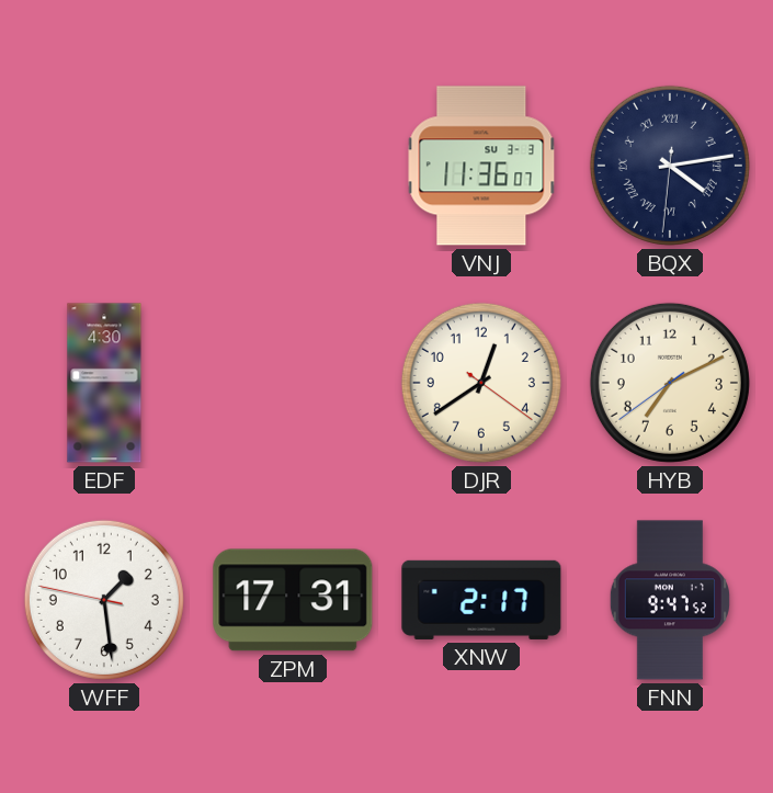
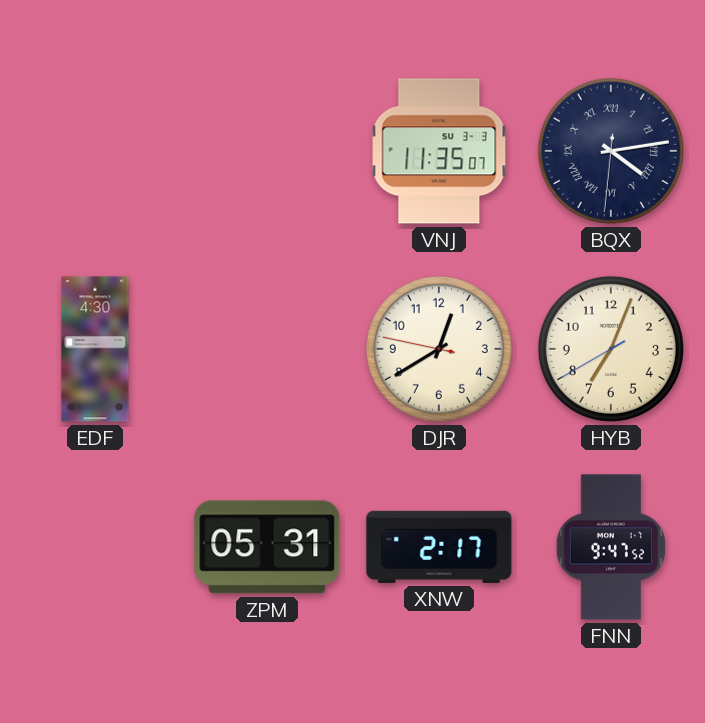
VNJ: 11:36 -> 11:35
DJR: 12:39:21 -> 12:39:47
HYB: 7:10 -> 7:03
WFF: 1:28 -> none
ZPM: 17:31 -> 05:31
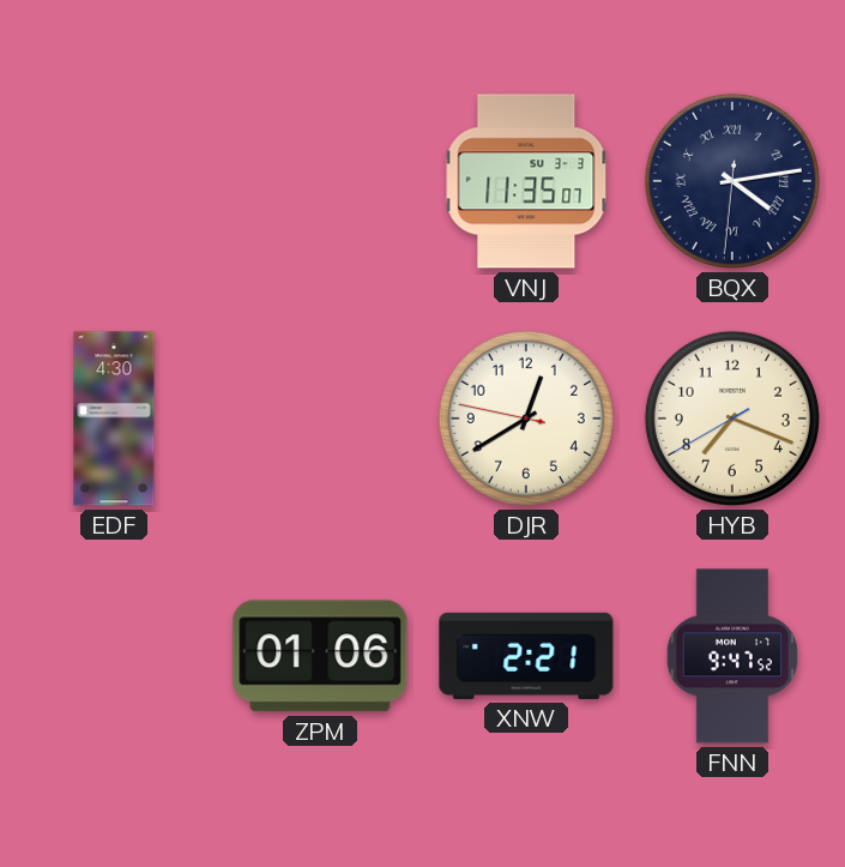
HYB: 7:03 -> 7:18
ZPM: 05:31 -> 01:06
XNW: 2:17 -> 2:21
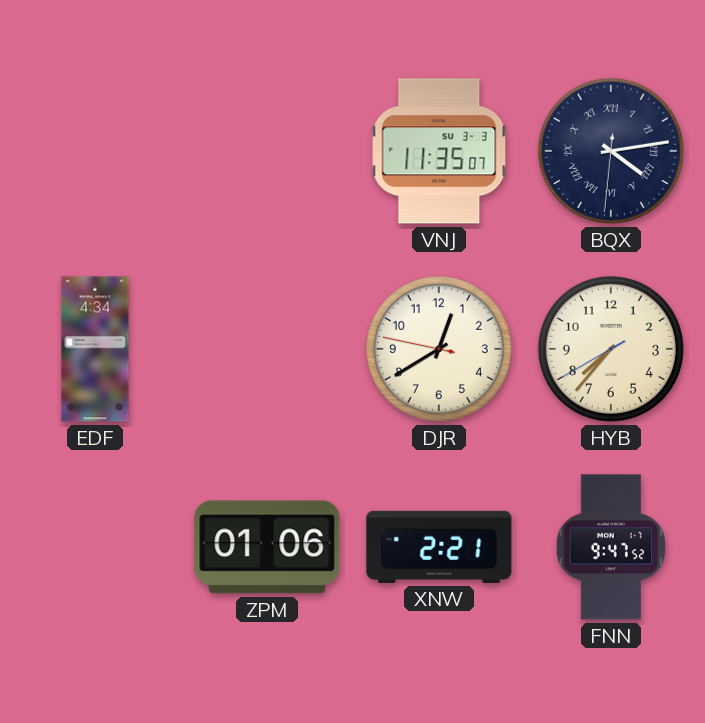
EDF: 4:30 -> 4:34
HYB: 7:18 -> 7:36
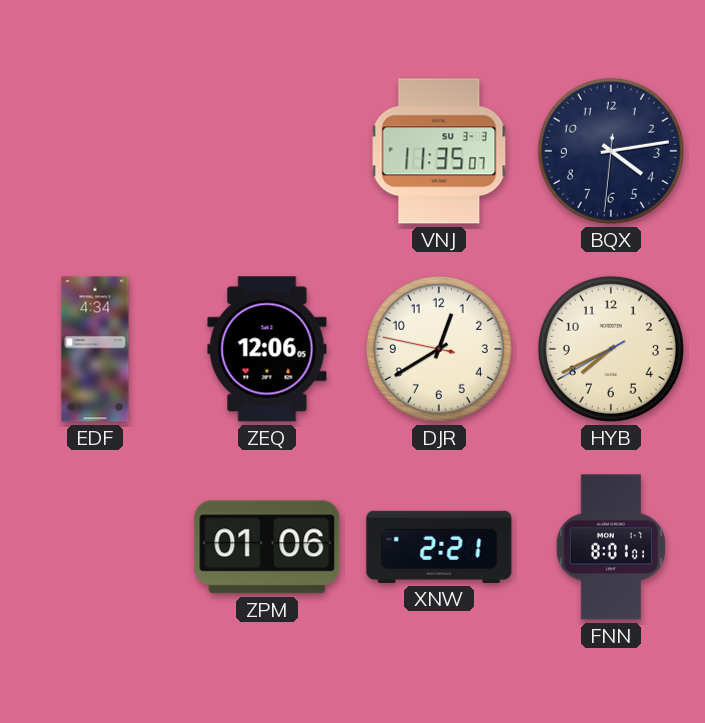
BQX numerals: Roman -> Arabic
ZEQ: none -> 12:06
HYB: 7:36 -> 7:40
FNN: 9:47 -> 8:01
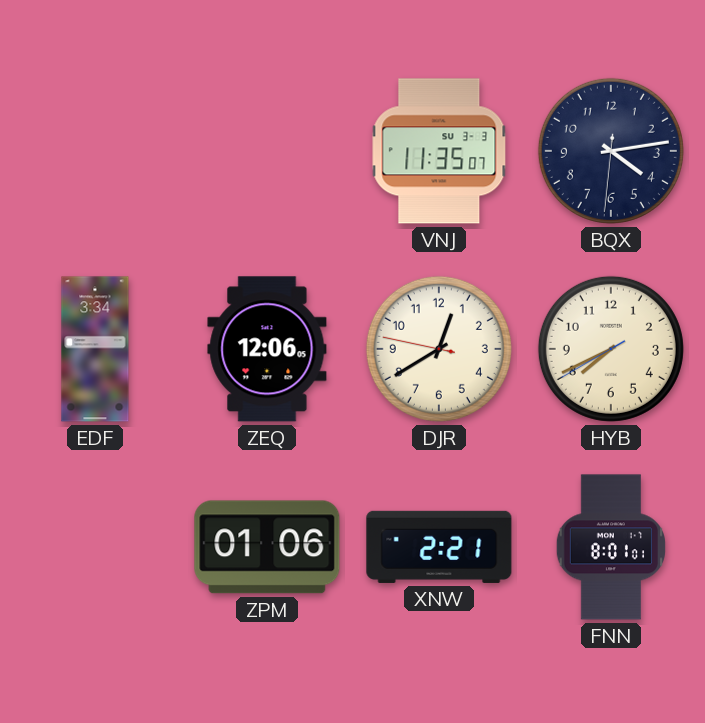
EDF: 4:34 -> 3:34
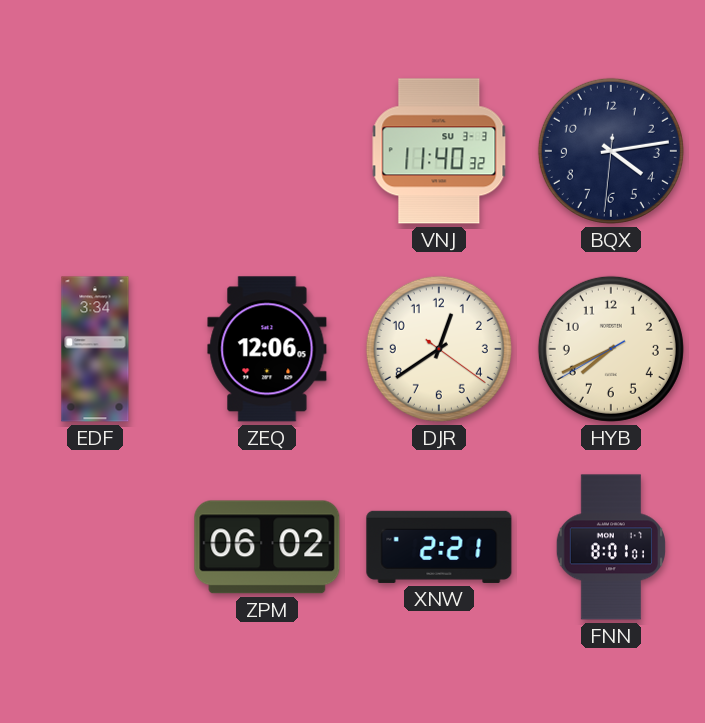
VNJ: 11:35 -> 11:40
DJR: 12:39:47 -> 12:39:21
ZPM: 01:06 -> 06:02
